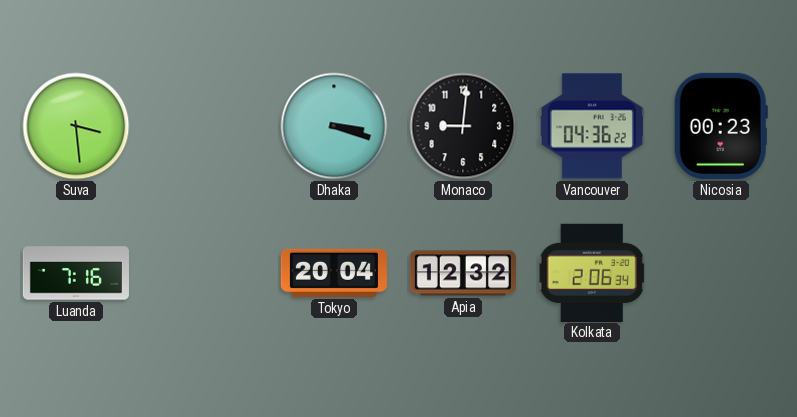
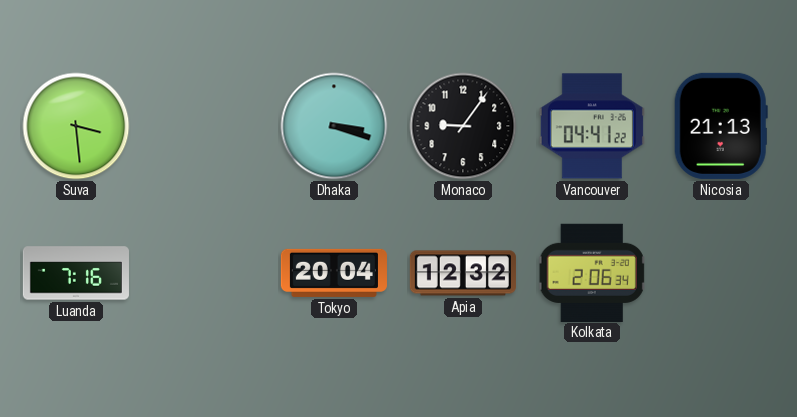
Monaco: 9:01 -> 9:06
Vancouver: 04:36 -> 04:41
Nicosia: 00:23 -> 21:13
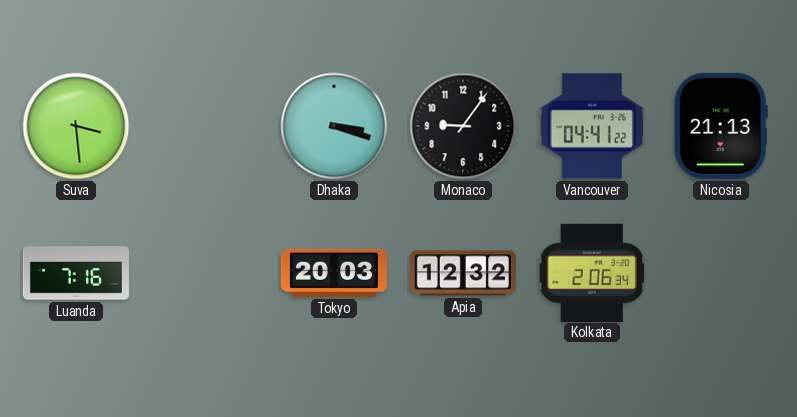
Tokyo: 20:04 -> 20:03
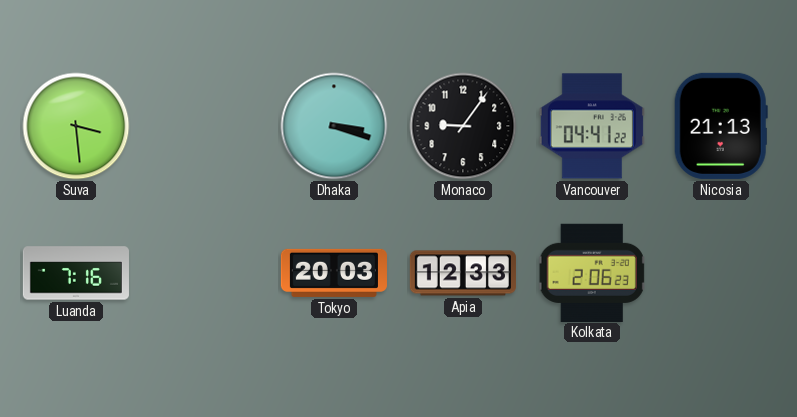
Apia: 12:32 -> 12:33
Kolkata: 2:06:34 -> 2:06:23
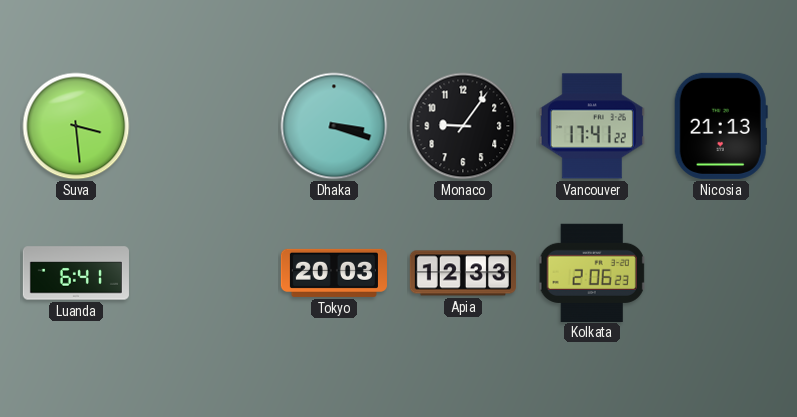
Vancouver: 04:41 -> 17:41
Luanda: 7:16 -> 6:41
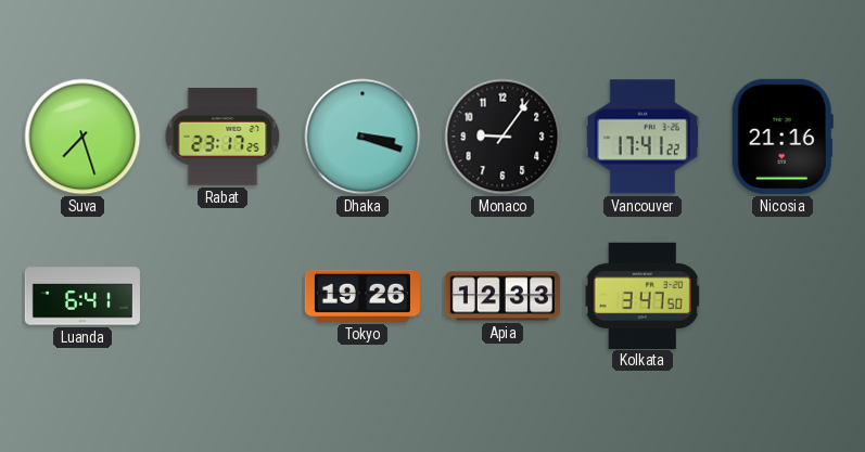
Suva: 3:29 -> 7:27
Rabat: none -> 23:17
Nicosia: 21:13 -> 21:16
Tokyo: 20:03 -> 19:26
Kolkata: 2:06 -> 3:47
